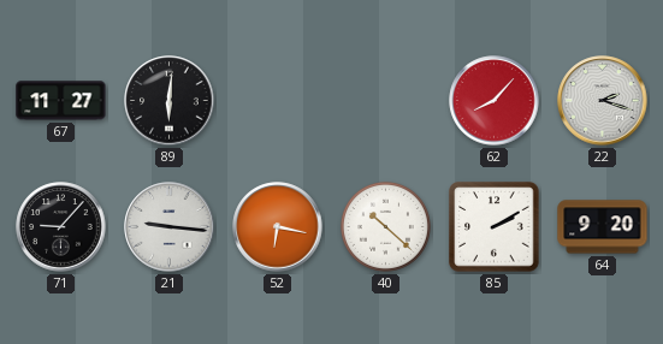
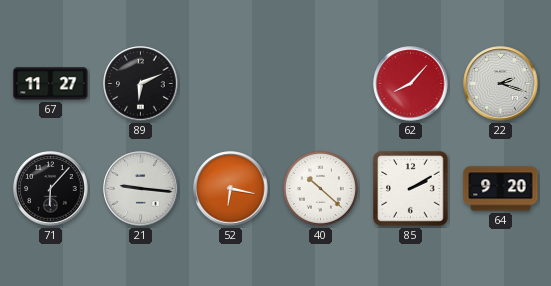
89: 6:01 -> 6:11
71: 9:07 -> 6:07
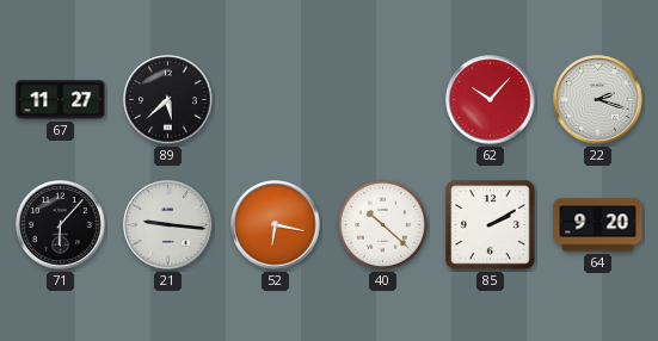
89: 6:11 -> 5:38
62: 8:07 -> 10:07
